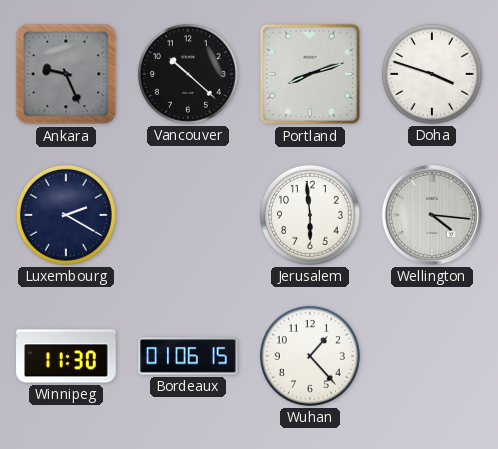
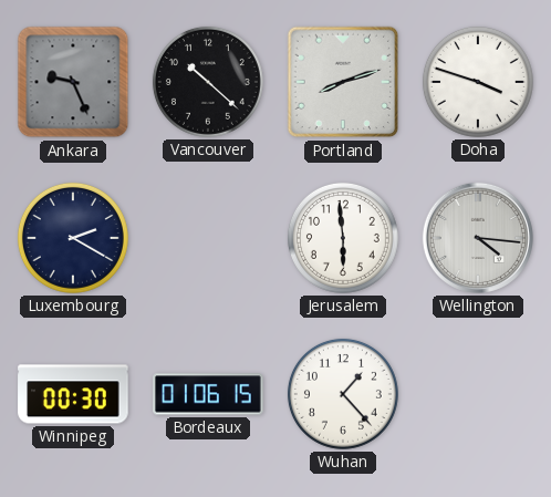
Winnipeg: 11:30 -> 00:30
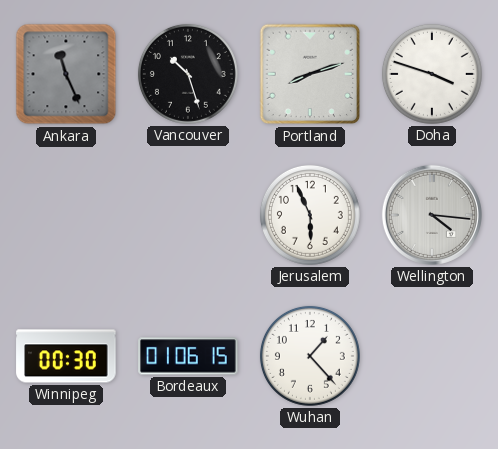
Ankara: 9:26 -> 11:26
Vancouver: 10:22 -> 10:27
Luxembourg: 2:20 -> none
Jerusalem: 5:59 -> 5:56
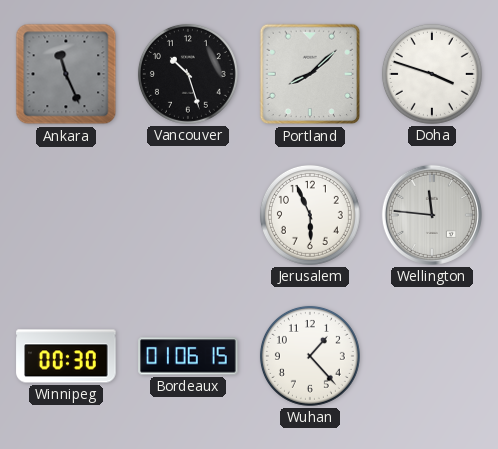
Portland: 8:12 -> 8:08
Wellington: 4:16 -> 11:46
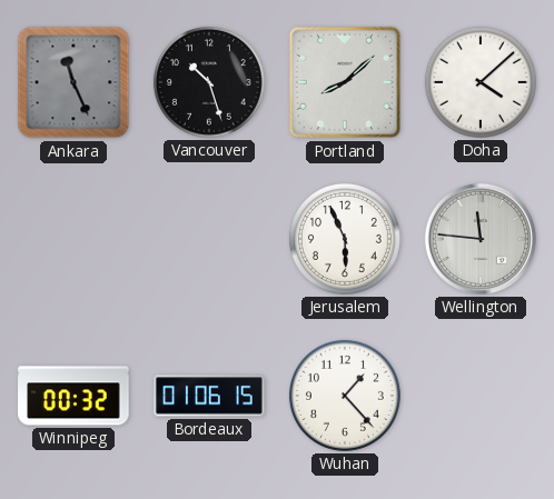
Doha: 3:48 -> 4:08
Winnipeg: 00:30 -> 00:32
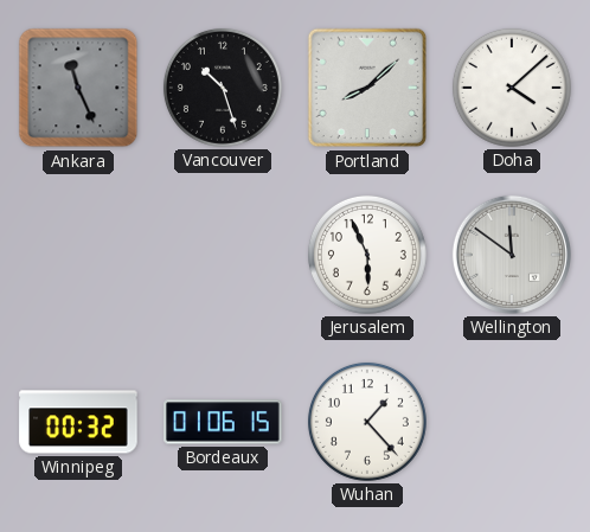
Wellington: 11:46 -> 11:51
